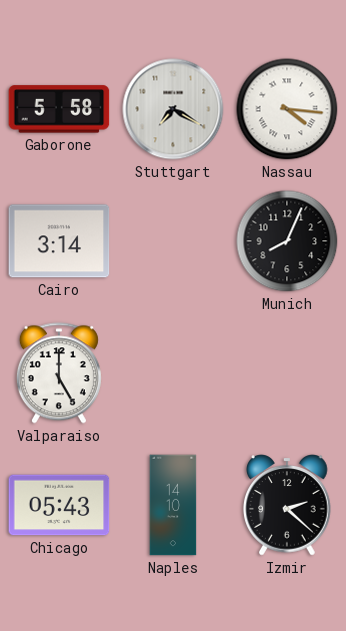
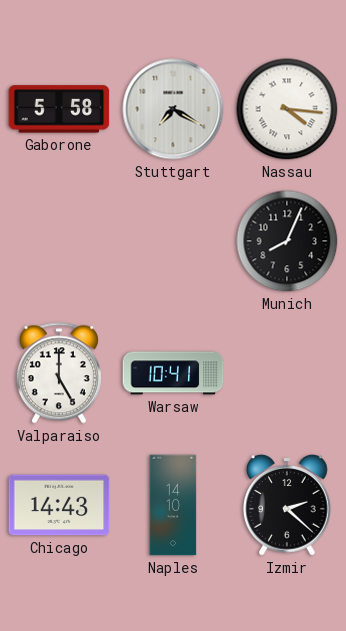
Cairo: 3:14 -> none
Warsaw: none -> 10:41
Chicago: 05:43 -> 14:43
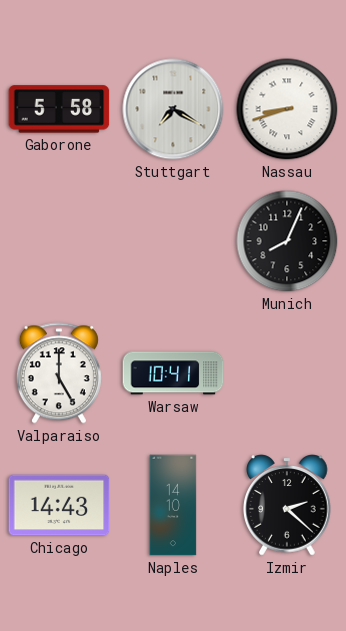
Nassau: 4:16 -> 8:42
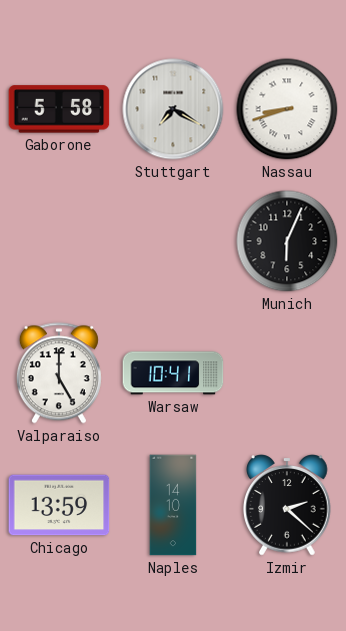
Munich: 8:04 -> 6:04
Chicago: 14:43 -> 13:59
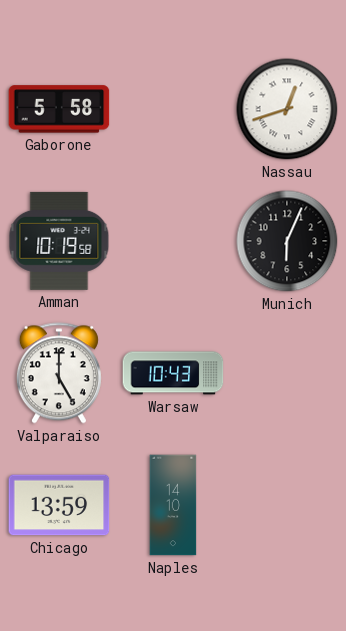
Stuttgart: 7:20 -> none
Nassau: 8:42 -> 12:42
Amman: none -> 10:19
Warsaw: 10:41 -> 10:43
Izmir: 2:22 -> none
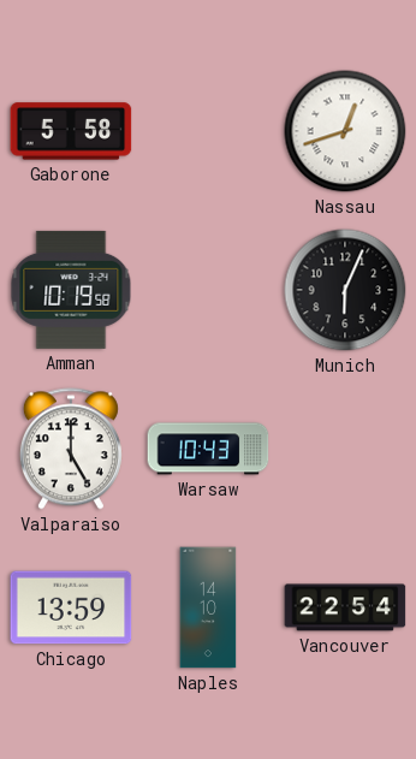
Vancouver: none -> 22:54
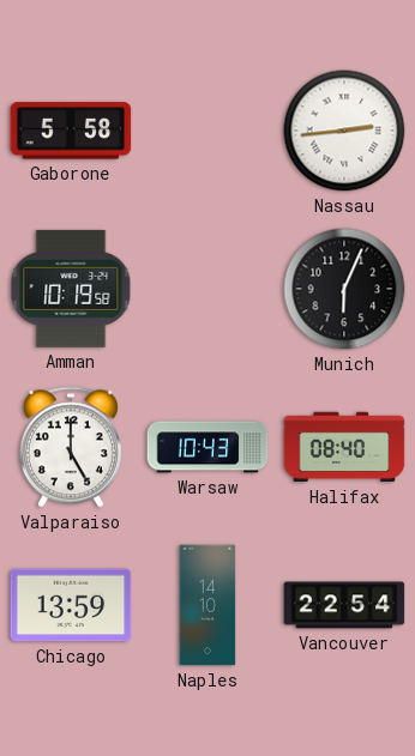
Nassau: 12:42 -> 2:44
Halifax: none -> 08:40
